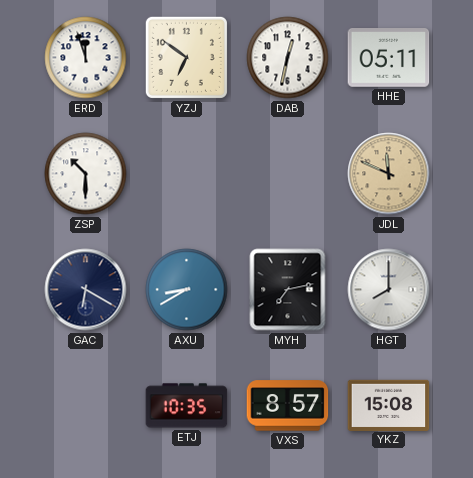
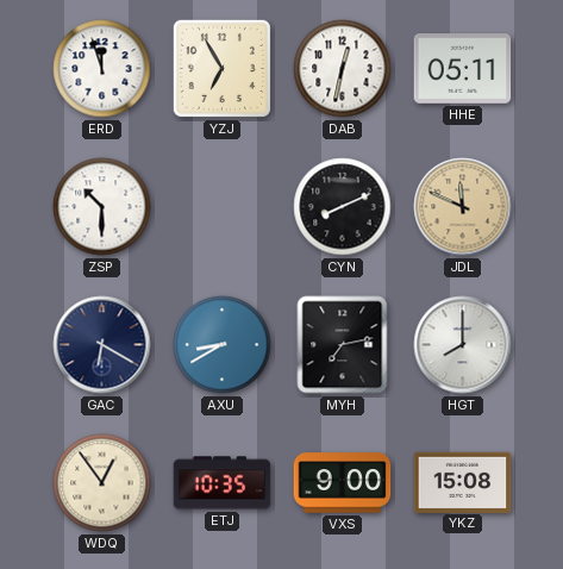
YZJ: 6:51 -> 6:55
CYN: none -> 8:11
WDQ: none -> 12:54
VXS: 8:57 -> 9:00
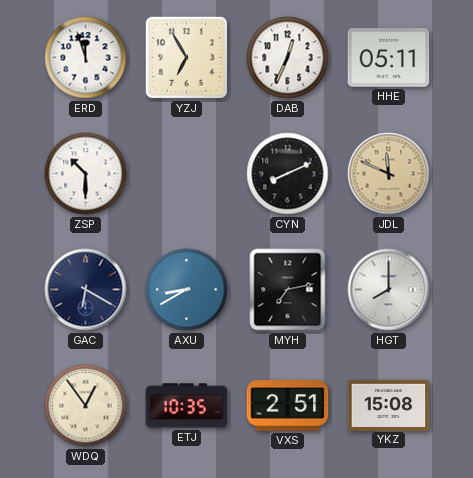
DAB: 12:32 -> 12:34
VXS: 9:00 -> 2:51
